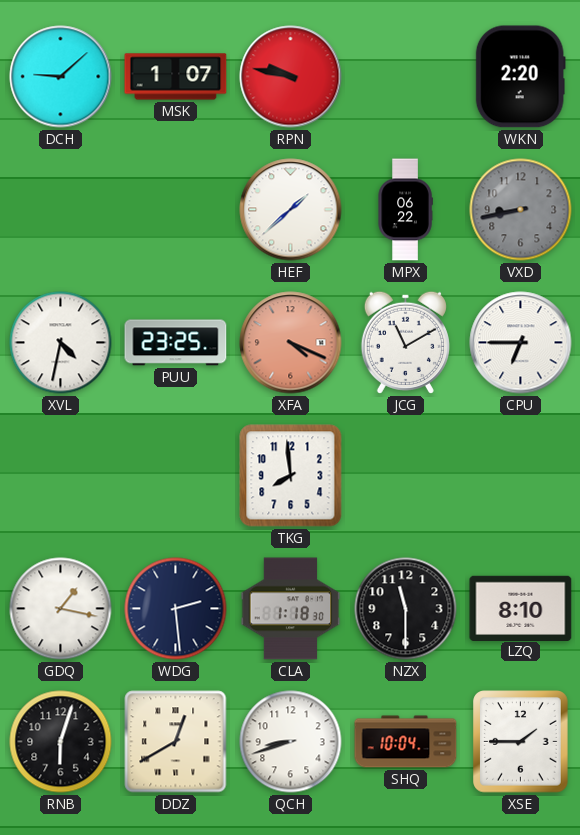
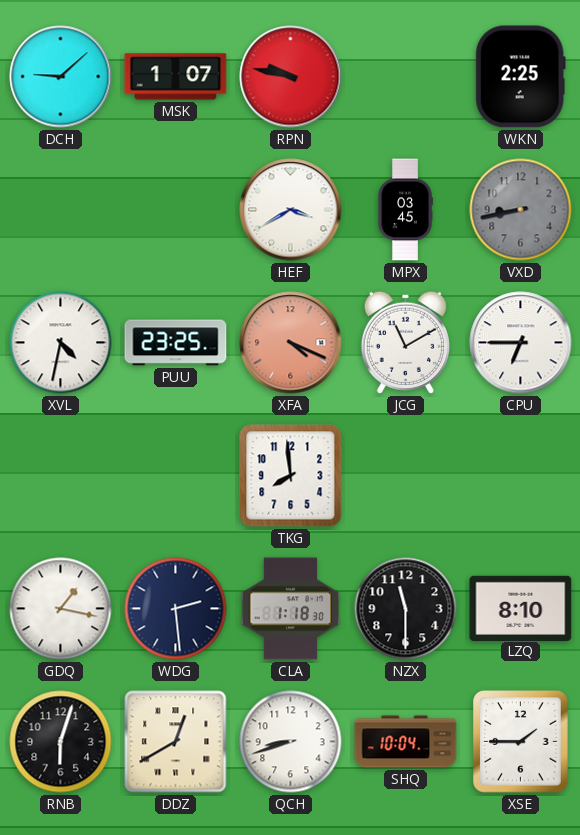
WKN: 2:20 -> 2:25
HEF: 1:38 -> 3:40
MPX: 06:22 -> 03:45
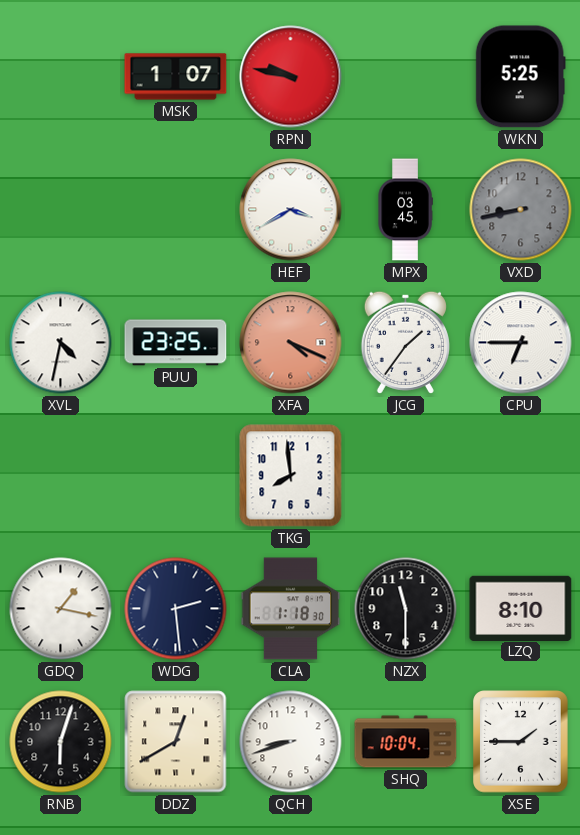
DCH: 9:08 -> none
WKN: 2:25 -> 5:25
JCG: 11:10 -> 1:36
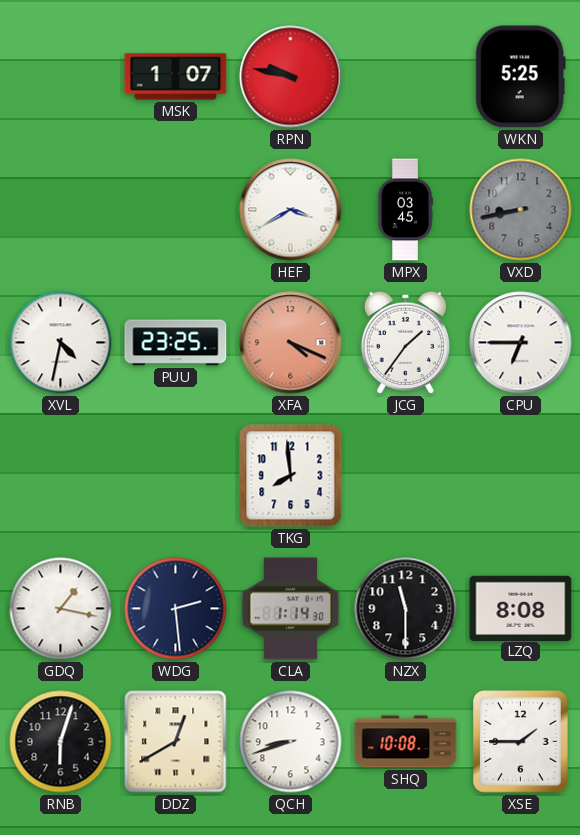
CLA: 1:18 -> 1:14
LZQ: 8:10 -> 8:08
SHQ: 10:04 -> 10:08
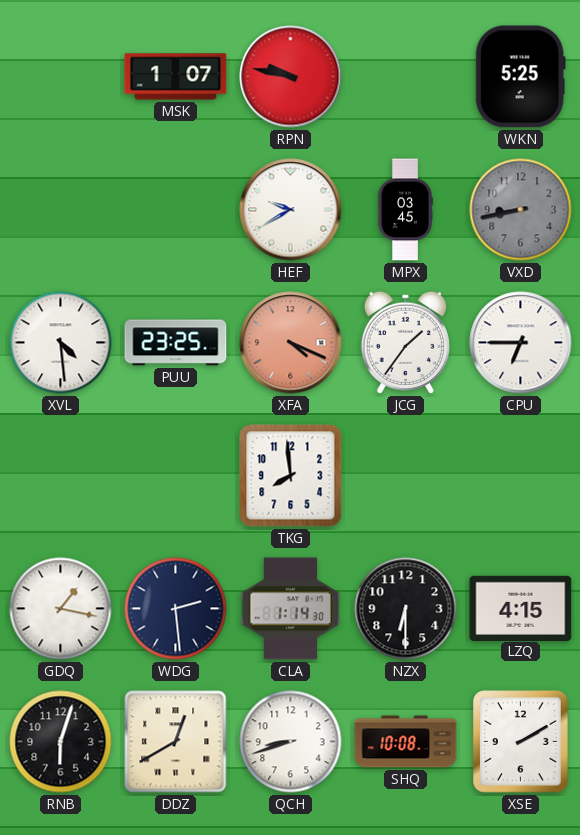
HEF: 3:40 -> 9:40
XVL: 4:32 -> 4:29
NZX: 11:30 -> 6:30
LZQ: 8:08 -> 4:15
XSE: 1:45 -> 2:10
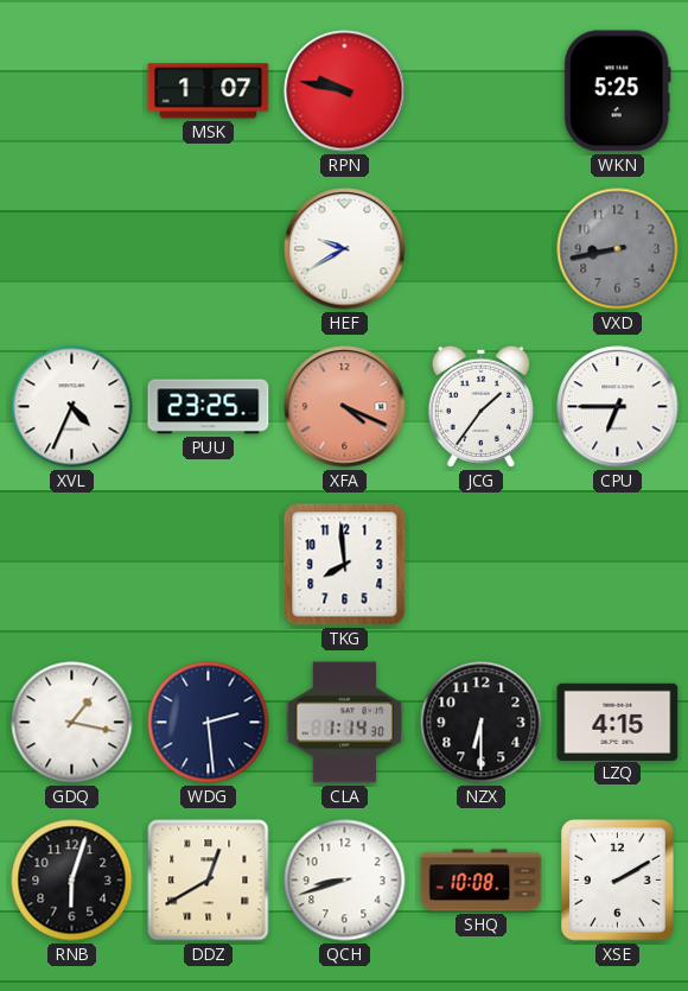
MPX: 03:45 -> none
XVL: 4:29 -> 4:34
